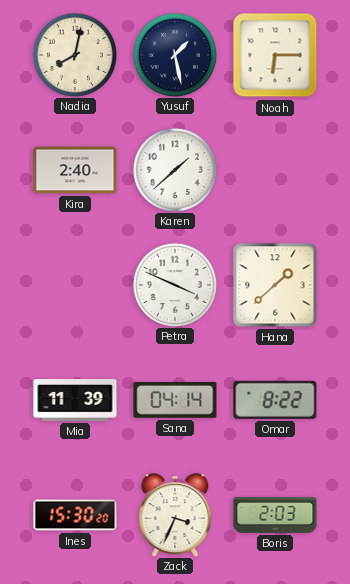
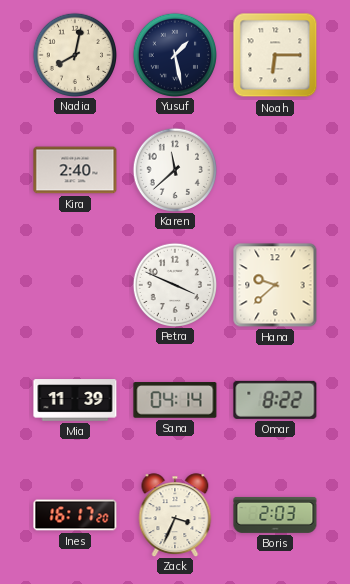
Karen: 1:38 -> 11:38
Hana: 1:38 -> 9:38
Ines: 15:30 -> 16:17
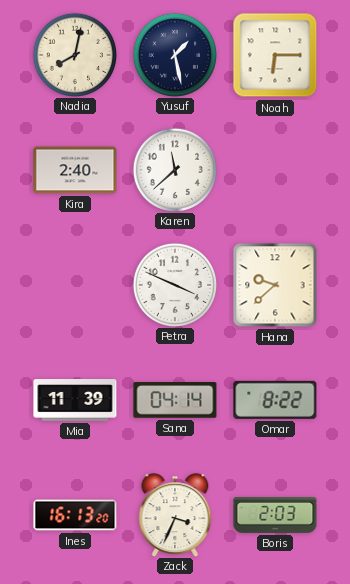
Ines: 16:17 -> 16:13
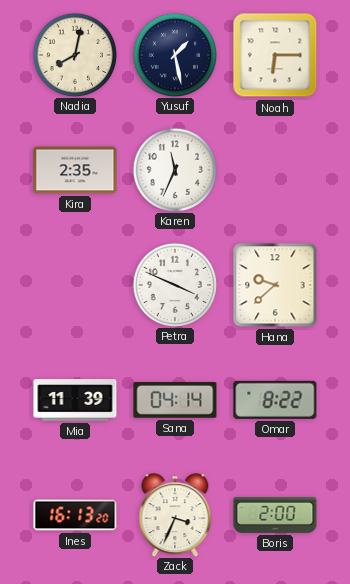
Kira: 2:40 -> 2:35
Karen: 11:38 -> 11:34
Boris: 2:03 -> 2:00
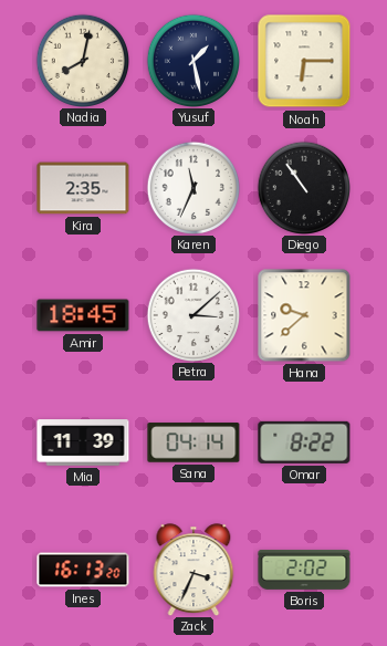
Diego: none -> 10:54
Amir: none -> 18:45
Petra: 3:49 -> 3:08
Boris: 2:00 -> 2:02
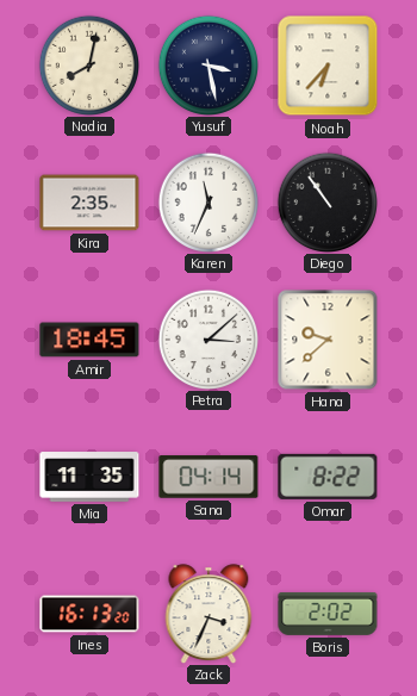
Yusuf: 1:28 -> 3:28
Noah: 6:15 -> 6:37
Mia: 11:39 -> 11:35
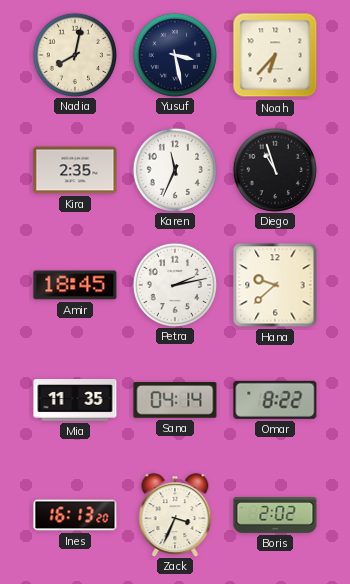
Diego: 10:54 -> 10:57
Petra: 3:08 -> 2:13
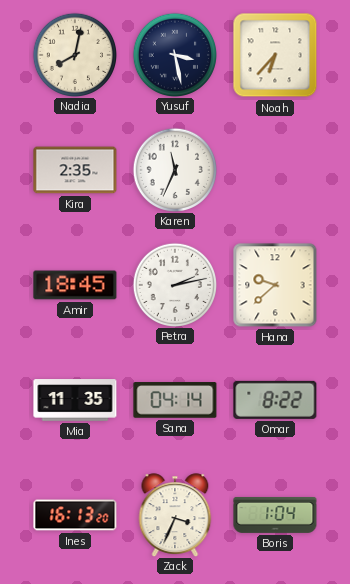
Diego: 10:57 -> none
Boris: 2:02 -> 1:04
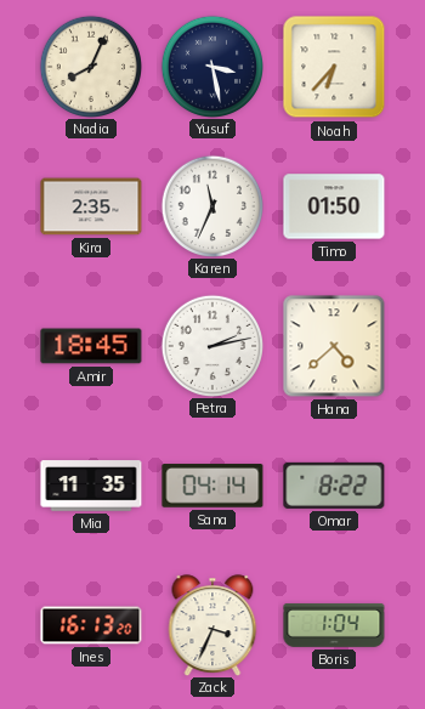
Nadia: 8:02 -> 8:04
Timo: none -> 01:50
Hana: 9:38 -> 4:38
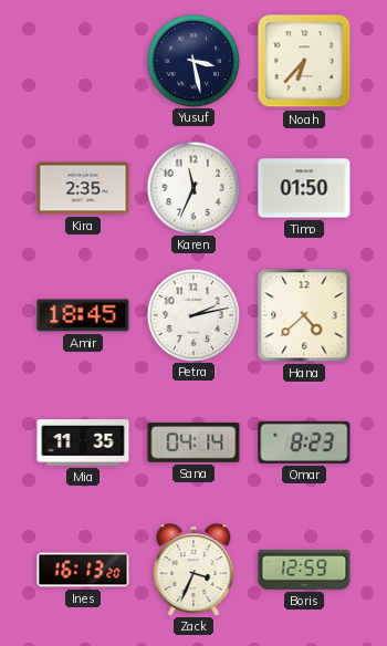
Nadia: 8:04 -> none
Omar: 8:22 -> 8:23
Boris: 1:04 -> 12:59
